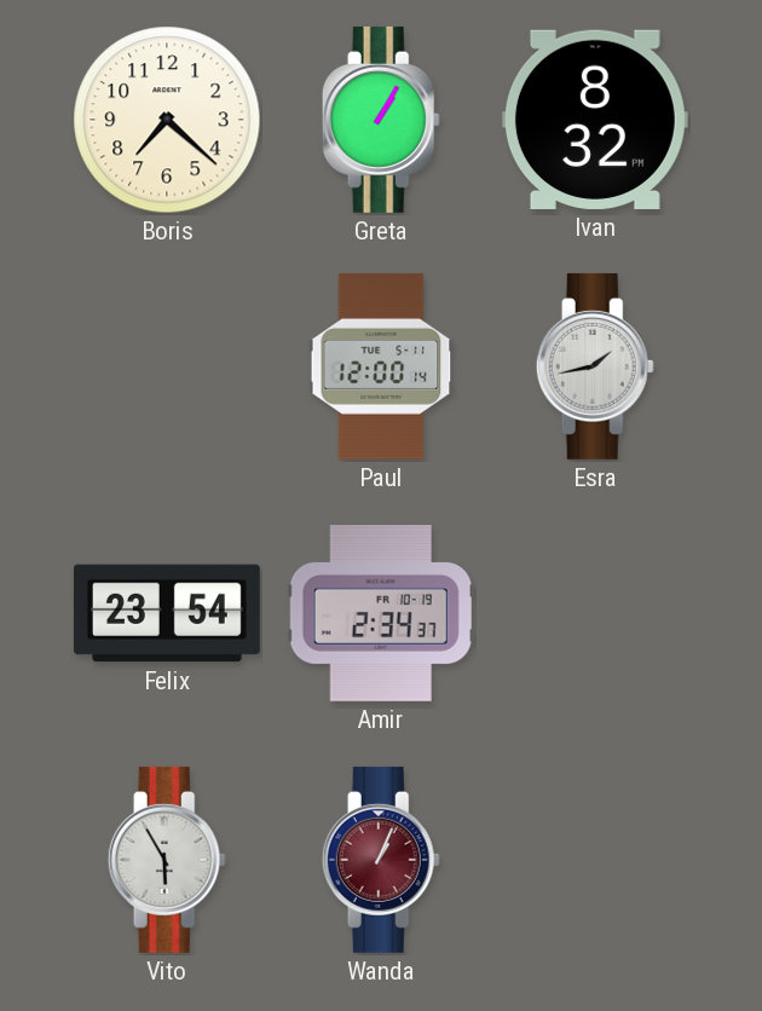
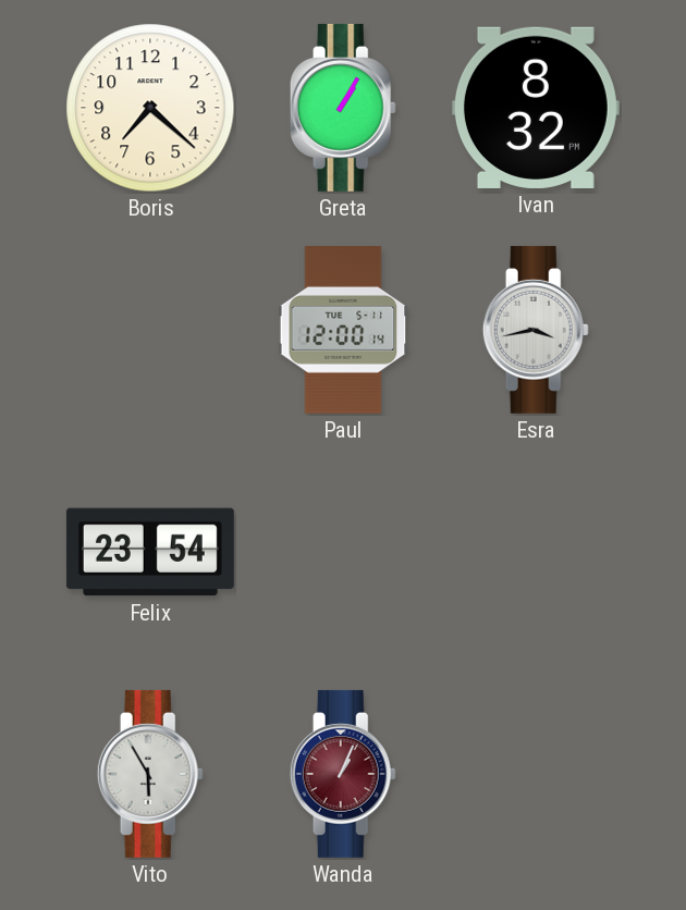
Esra: 1:43 -> 3:43
Amir: 2:34 -> none
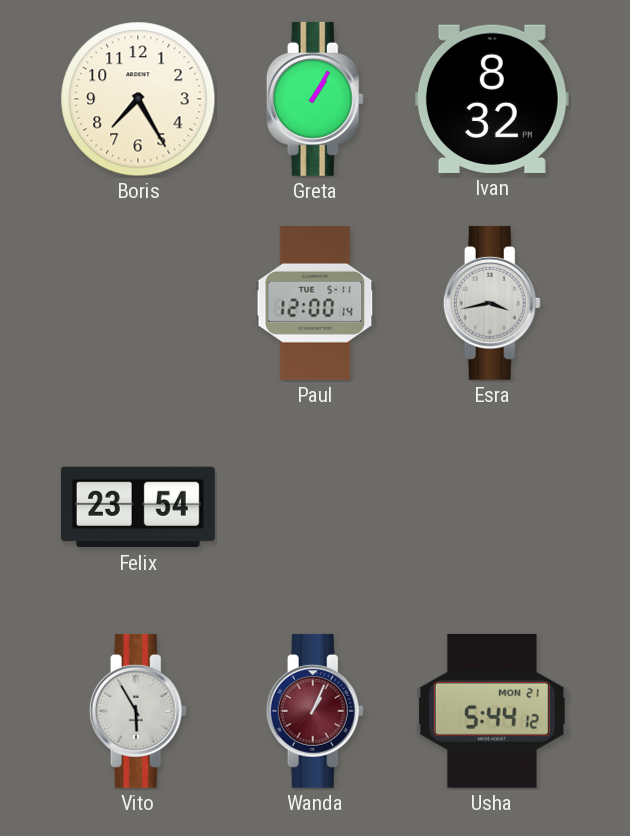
Boris: 7:22 -> 7:25
Usha: none -> 5:44
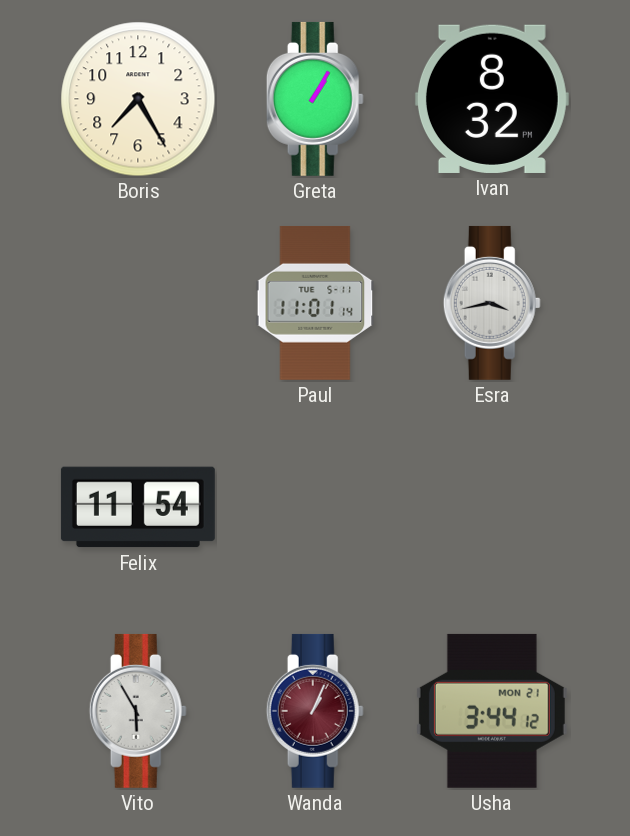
Paul: 12:00 -> 11:01
Felix: 23:54 -> 11:54
Usha: 5:44 -> 3:44
